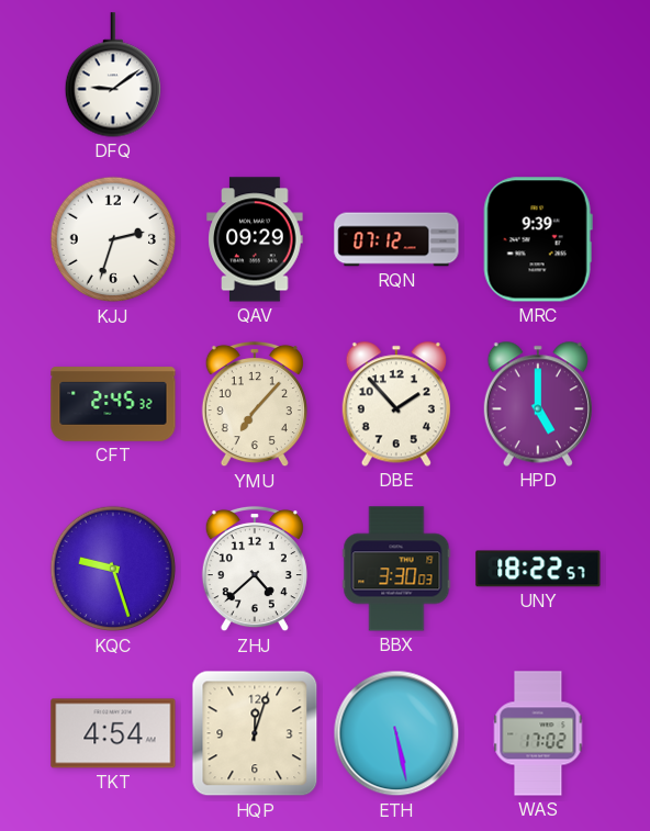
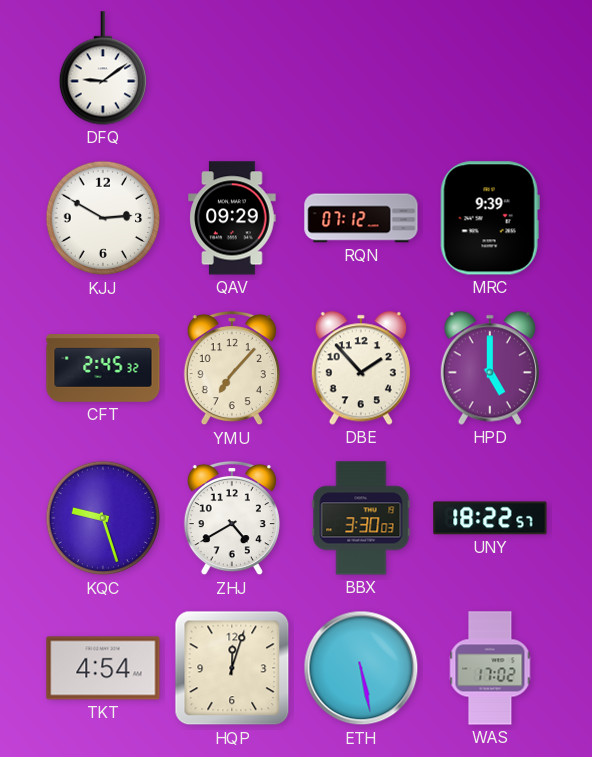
KJJ: 2:33 -> 2:50
ZHJ: 4:38 -> 4:40
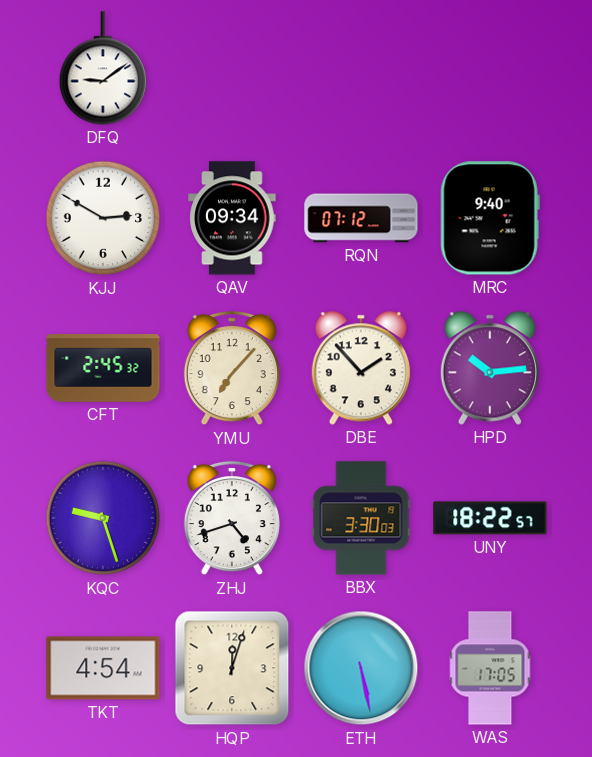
QAV: 09:29 -> 09:34
MRC: 9:39 -> 9:40
HPD: 5:00 -> 10:14
ZHJ: 4:40 -> 4:42
WAS: 17:02 -> 17:05
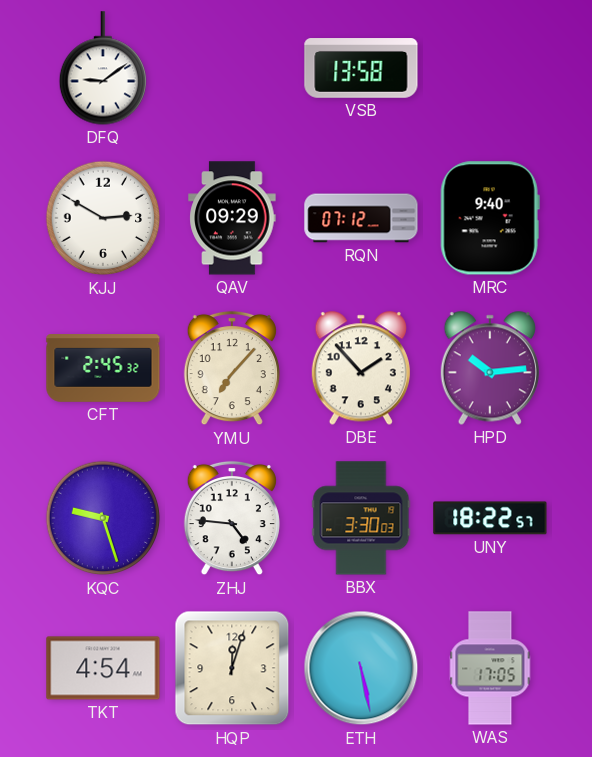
VSB: none -> 13:58
QAV: 09:34 -> 09:29
ZHJ: 4:42 -> 4:46
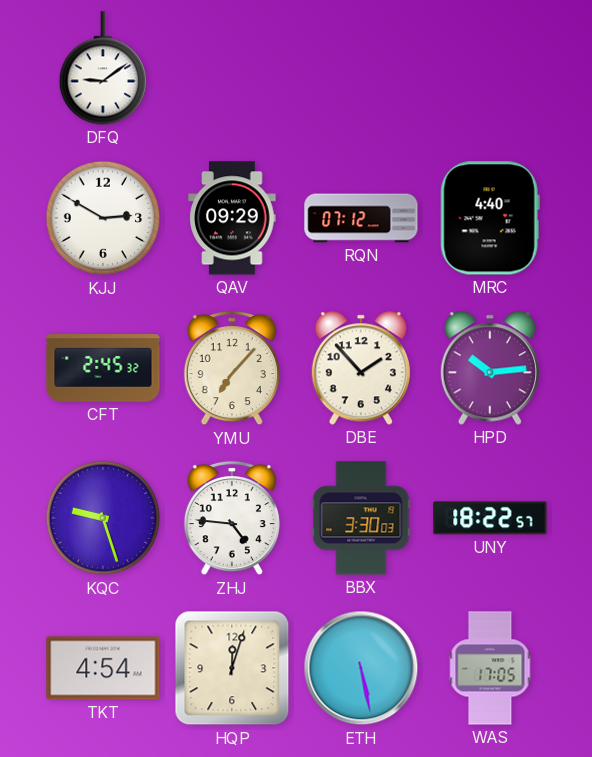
VSB: 13:58 -> none
MRC: 9:40 -> 4:40
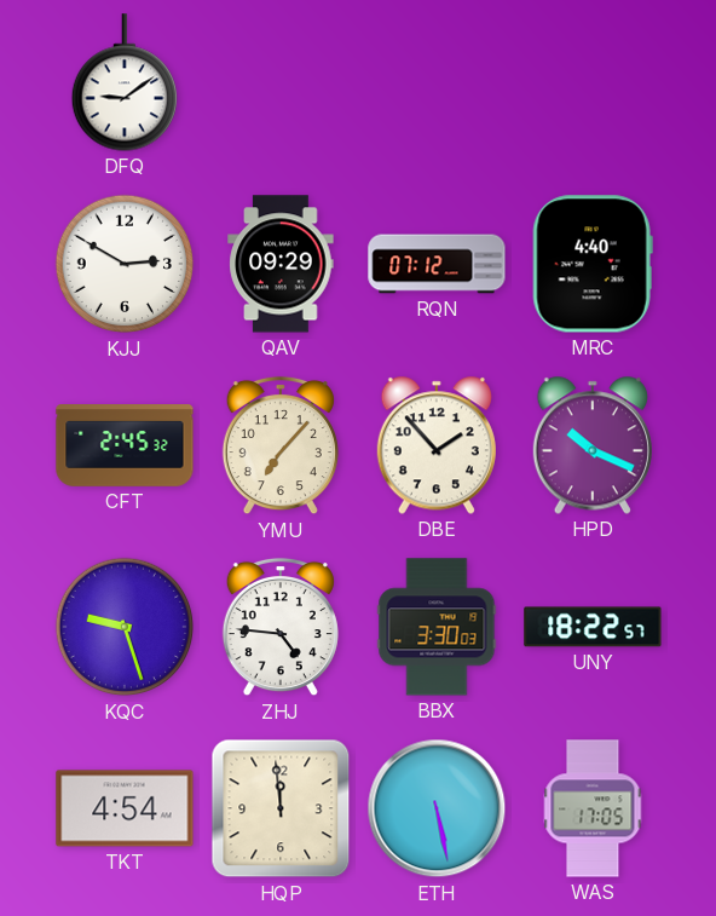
HPD: 10:14 -> 10:19
HQP: 12:03 -> 11:59
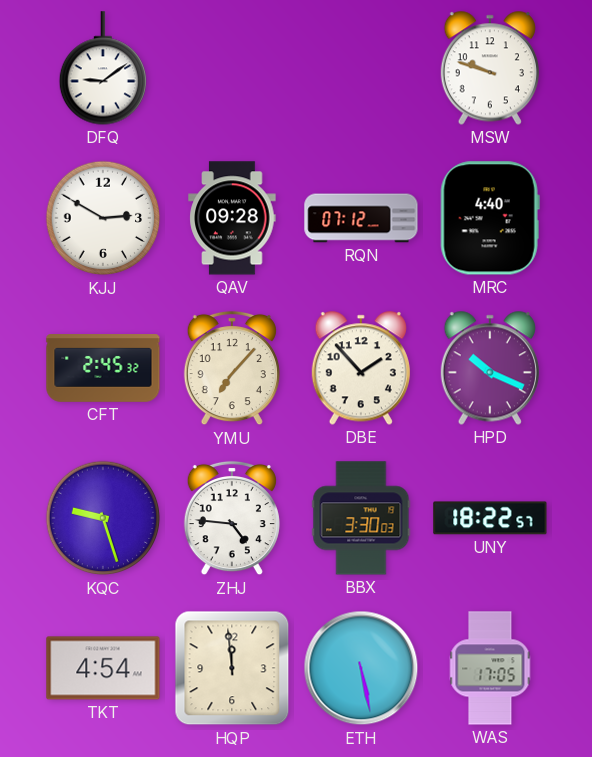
MSW: none -> 9:48
QAV: 09:29 -> 09:28
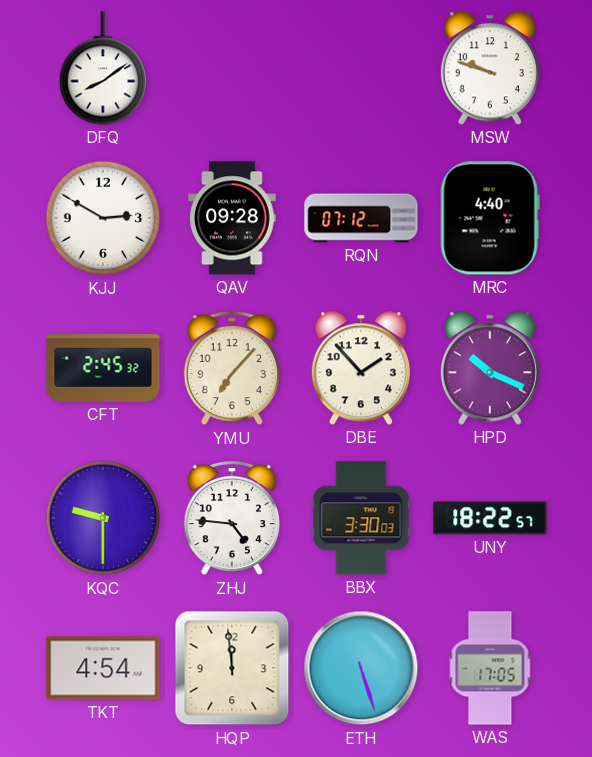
DFQ: 9:09 -> 8:09
KQC: 9:27 -> 9:30
ETH: 5:28 -> 5:27
